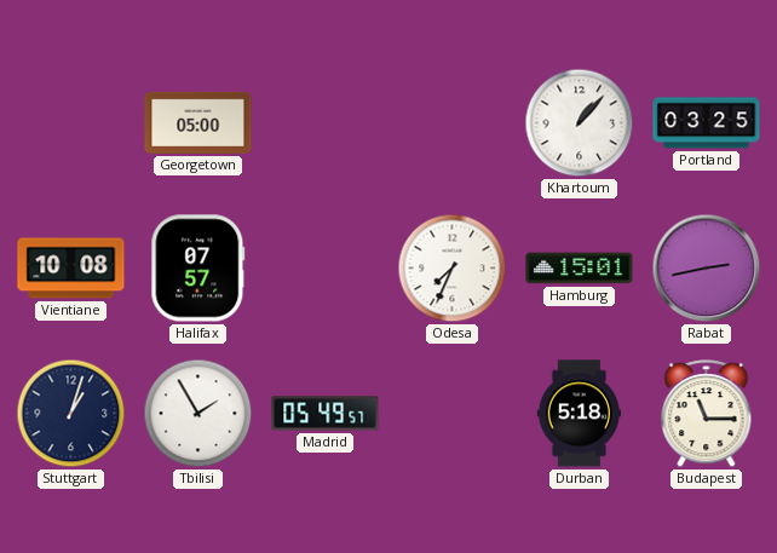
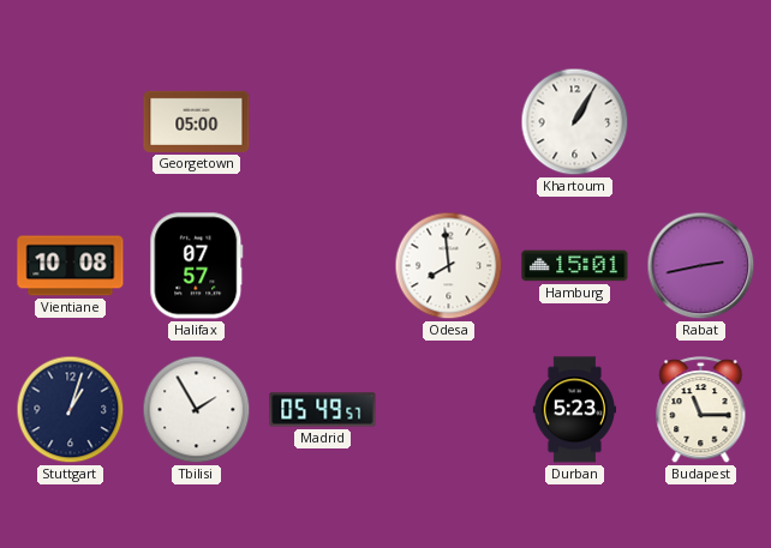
Khartoum: 1:07 -> 1:05
Portland: 03:25 -> none
Odesa: 7:34 -> 7:59
Durban: 5:18 -> 5:23
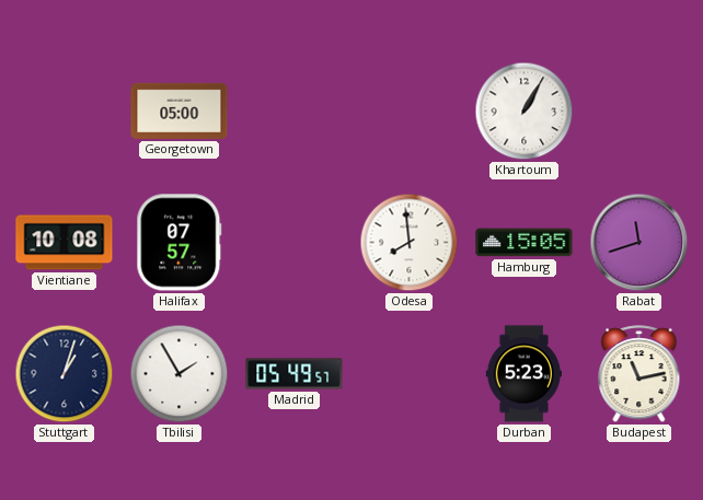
Hamburg: 15:01 -> 15:05
Rabat: 2:43 -> 11:42
Budapest: 11:15 -> 11:13
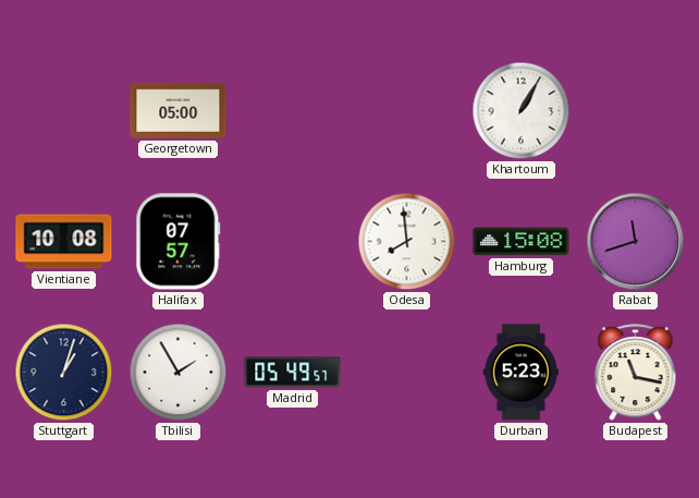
Hamburg: 15:05 -> 15:08
Budapest: 11:13 -> 11:17
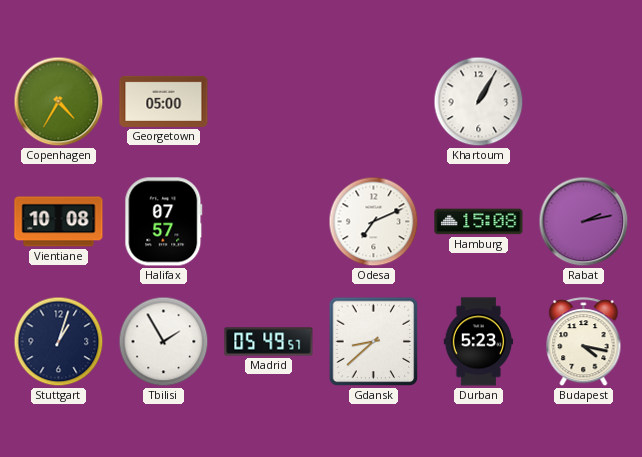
Copenhagen: none -> 4:35
Odesa: 7:59 -> 7:11
Rabat: 11:42 -> 2:13
Gdansk: none -> 8:38
Budapest: 11:17 -> 4:17
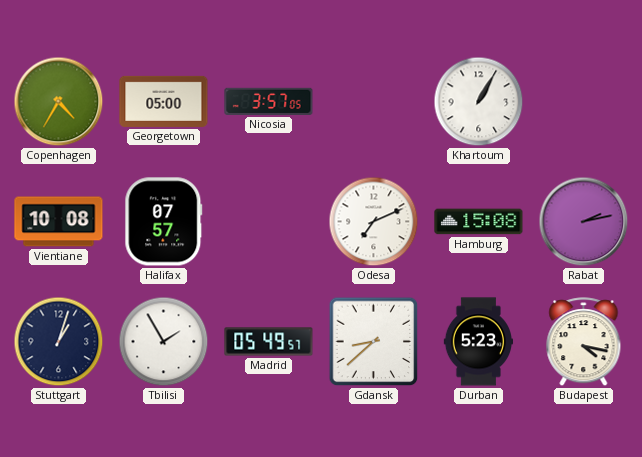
Nicosia: none -> 3:57
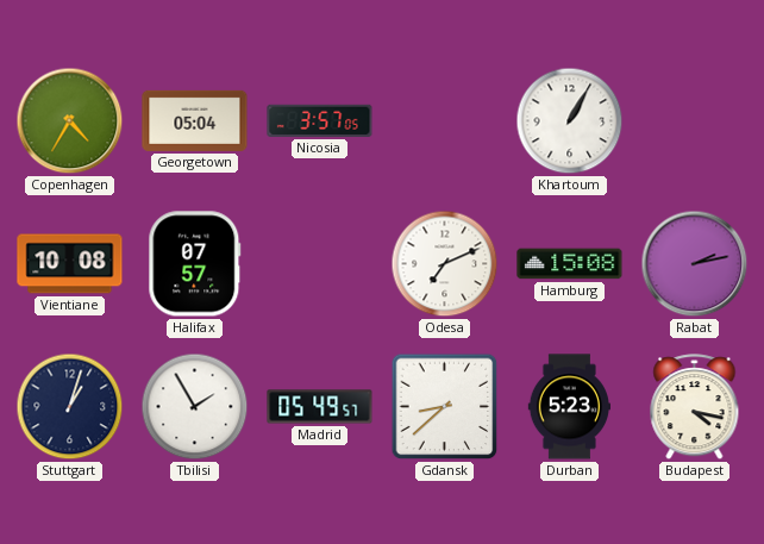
Georgetown: 05:00 -> 05:04
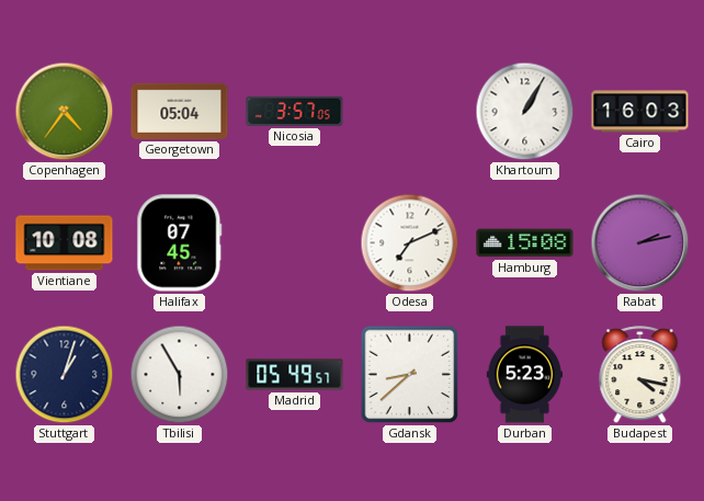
Copenhagen: 4:35 -> 4:36
Cairo: none -> 16:03
Halifax: 07:57 -> 07:45
Tbilisi: 1:55 -> 5:55
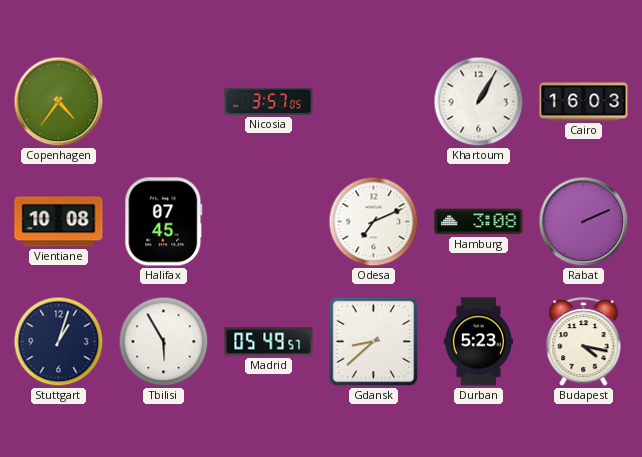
Georgetown: 05:04 -> none
Hamburg: 15:08 -> 3:08
Rabat: 2:13 -> 2:11
